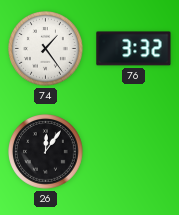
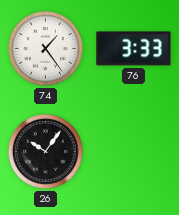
76: 3:32 -> 3:33
26: 12:06 -> 10:06
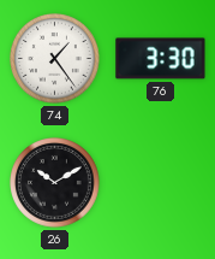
76: 3:33 -> 3:30
26: 10:06 -> 10:10
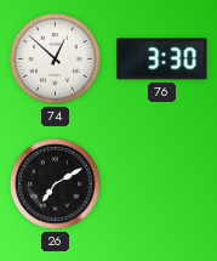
74: 1:24 -> 12:52
26: 10:10 -> 7:10
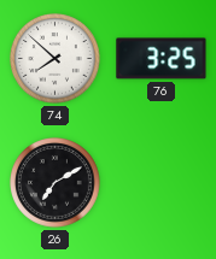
74: 12:52 -> 7:52
76: 3:30 -> 3:25
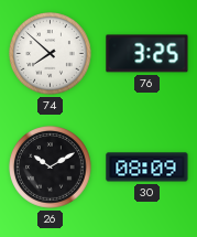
26: 7:10 -> 10:10
30: none -> 08:09
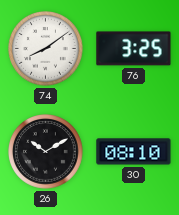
74: 7:52 -> 8:09
30: 08:09 -> 08:10
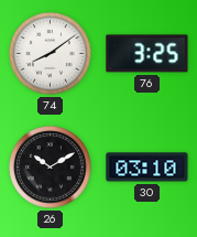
30: 08:10 -> 03:10
